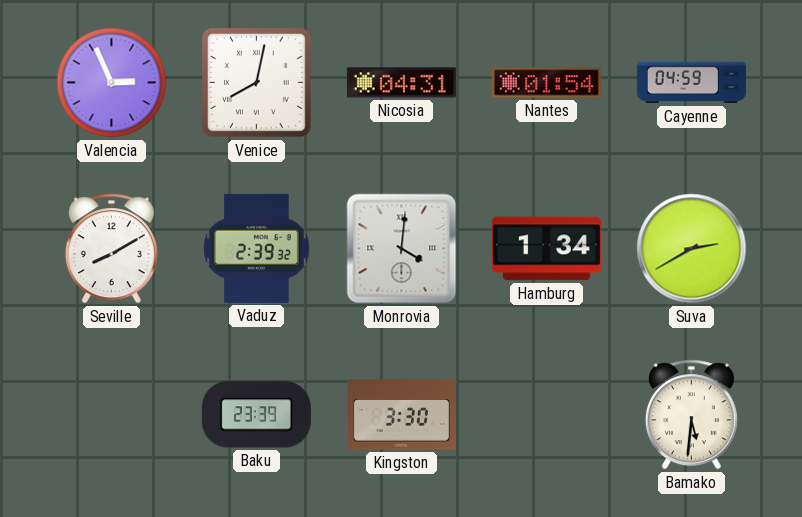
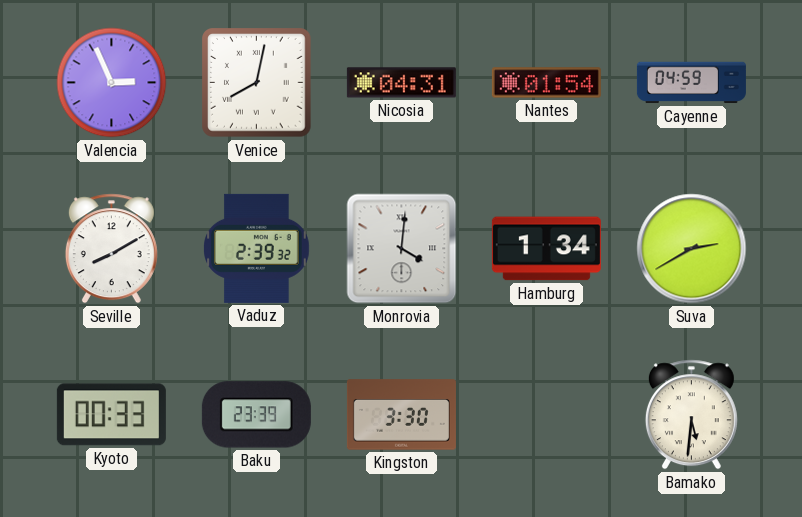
Kyoto: none -> 00:33
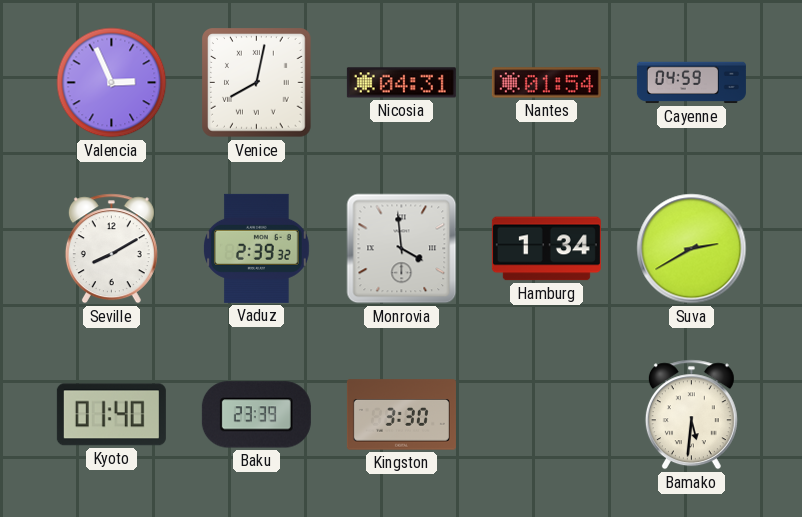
Monrovia: 4:01 -> 3:59
Kyoto: 00:33 -> 01:40
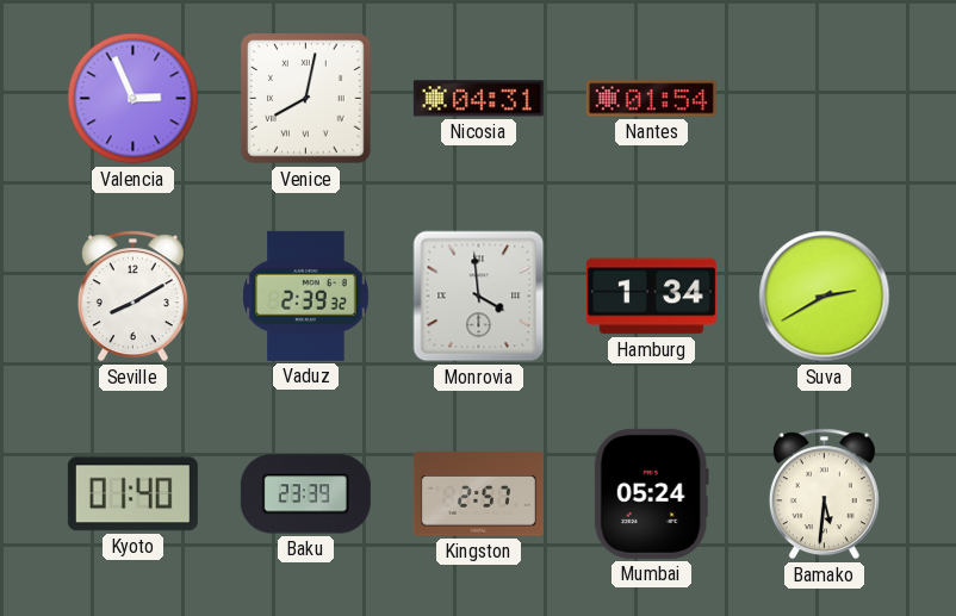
Cayenne: 04:59 -> none
Kingston: 3:30 -> 2:57
Mumbai: none -> 05:24
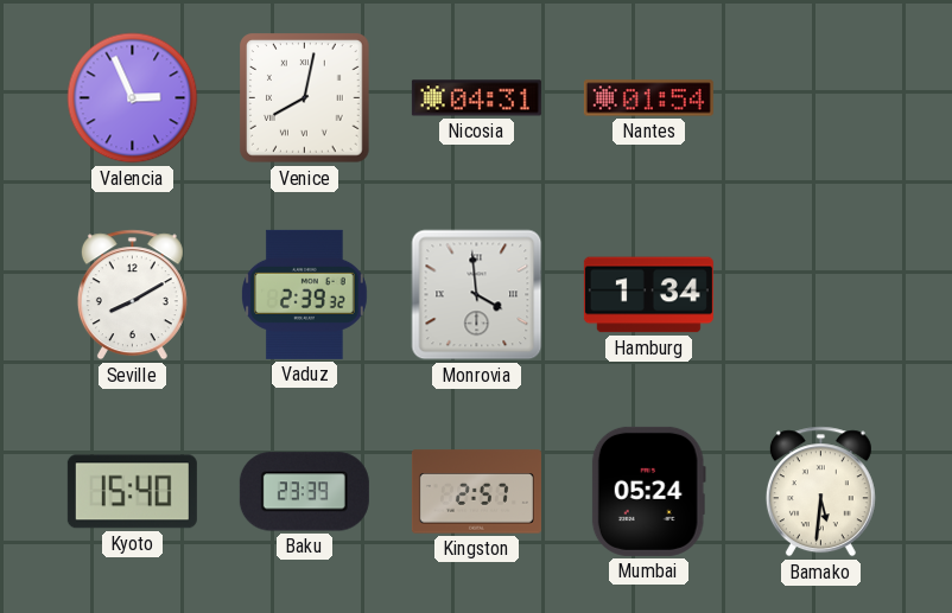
Suva: 2:40 -> none
Kyoto: 01:40 -> 15:40
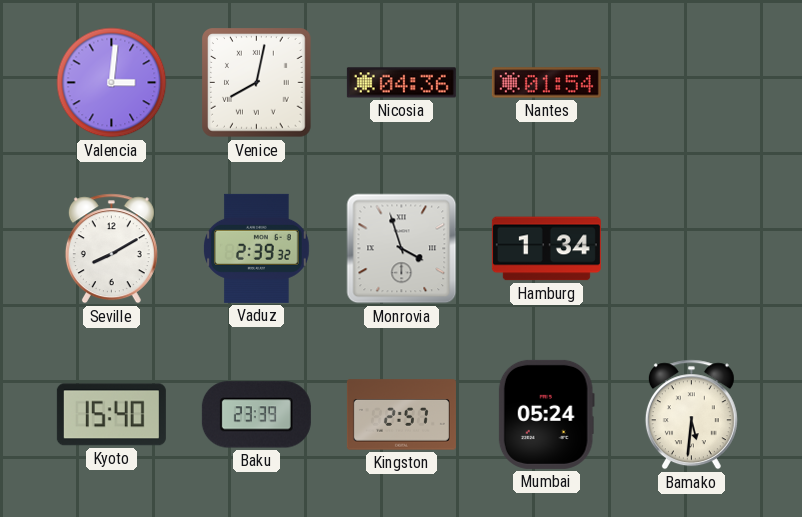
Valencia: 2:56 -> 3:01
Nicosia: 04:31 -> 04:36
Monrovia: 3:59 -> 3:57
